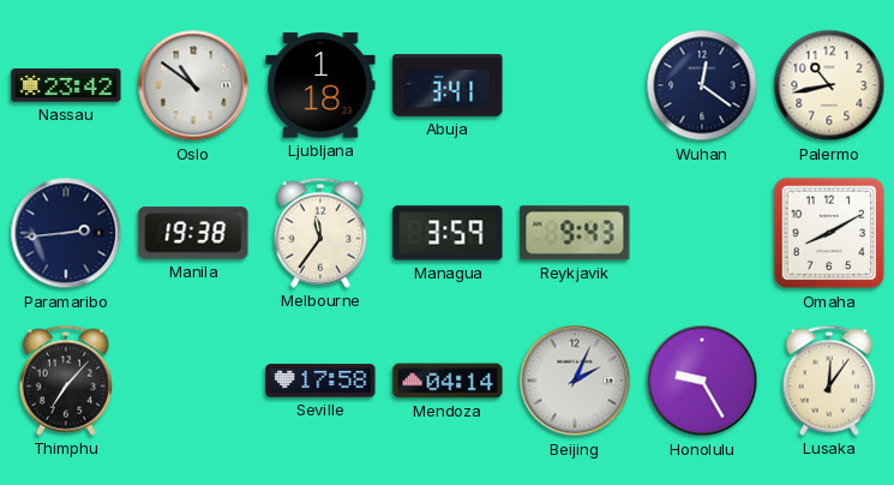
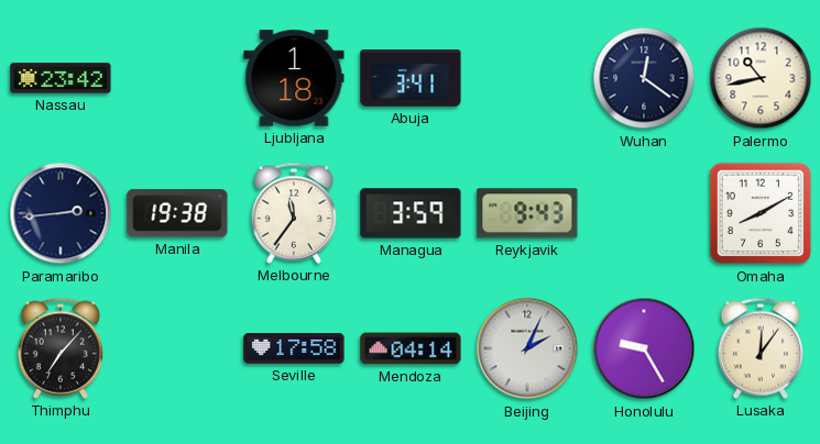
Oslo: 10:51 -> none
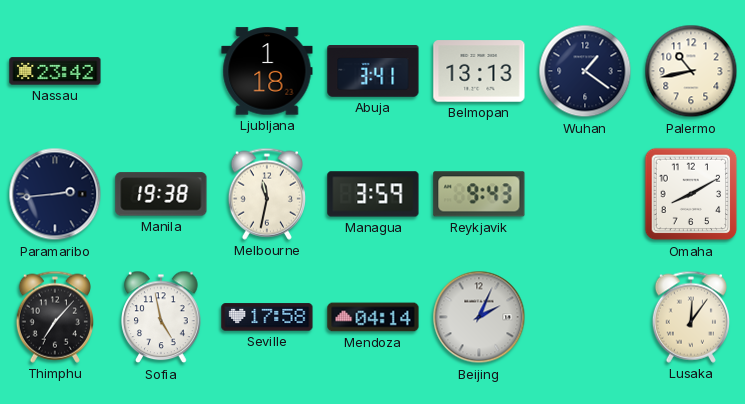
Belmopan: none -> 13:13
Wuhan: 12:21 -> 1:21
Melbourne: 11:36 -> 11:32
Sofia: none -> 4:58
Honolulu: 9:25 -> none
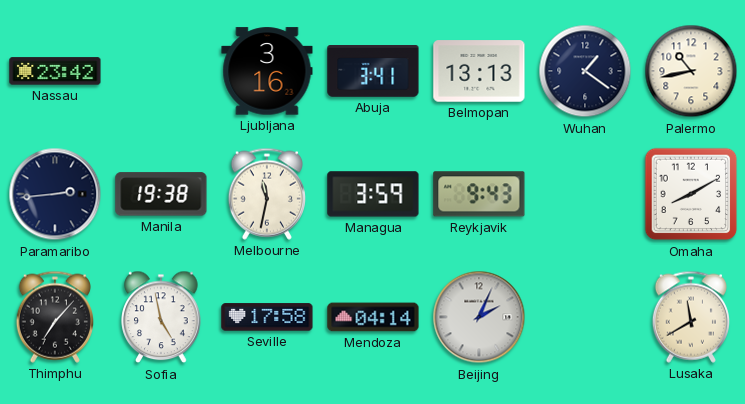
Ljubljana: 1:18 -> 3:16
Lusaka: 12:06 -> 11:40
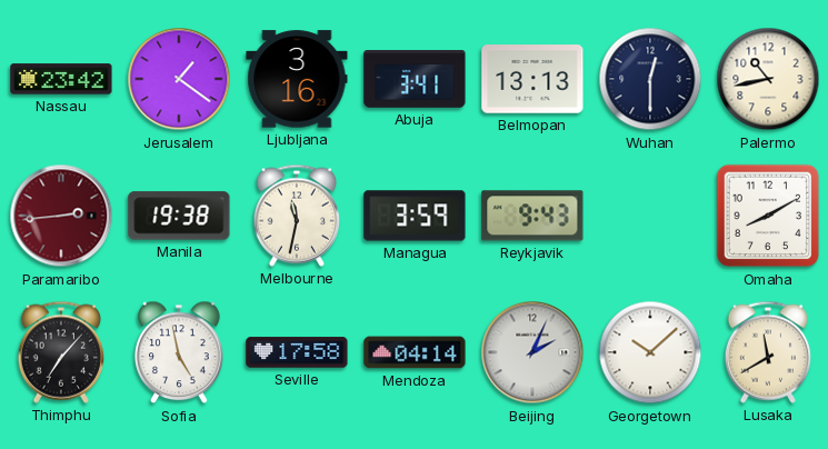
Jerusalem: none -> 1:21
Wuhan: 1:21 -> 12:30
Paramaribo dial: navy -> burgundy
Georgetown: none -> 10:08
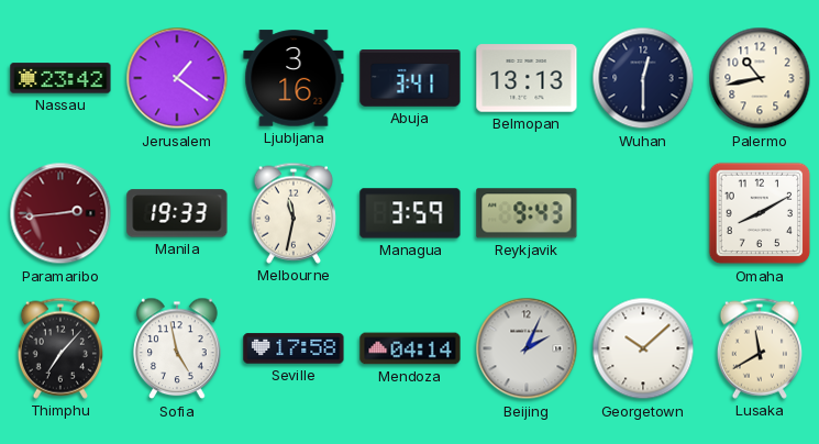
Manila: 19:38 -> 19:33
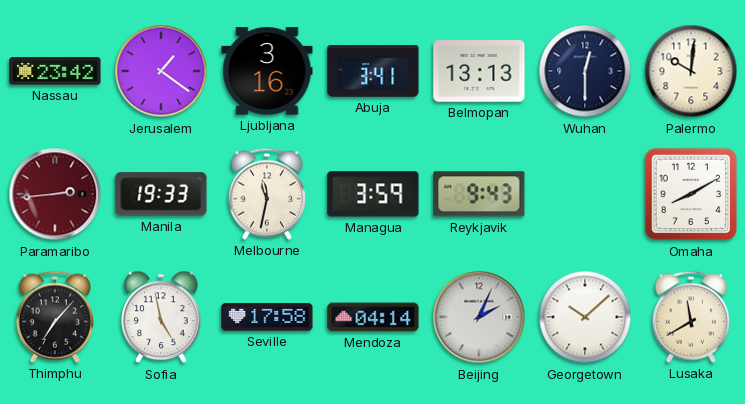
Palermo: 10:43 -> 10:01
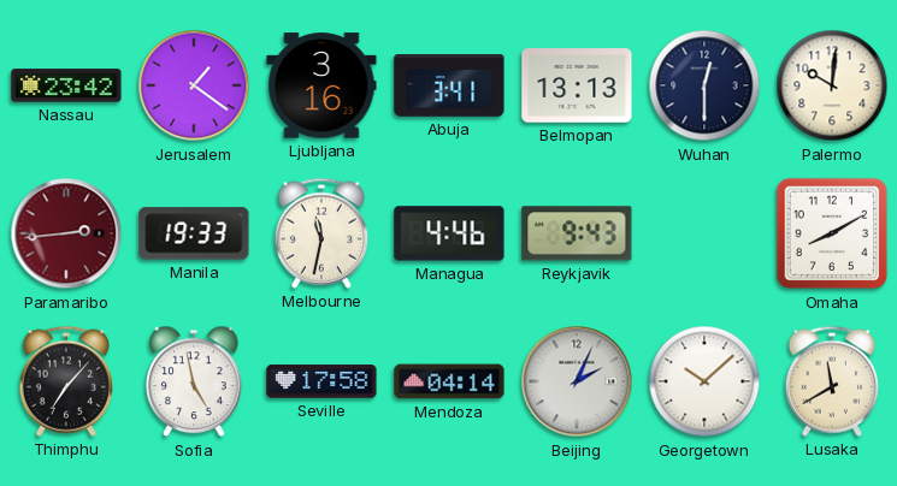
Managua: 3:59 -> 4:46
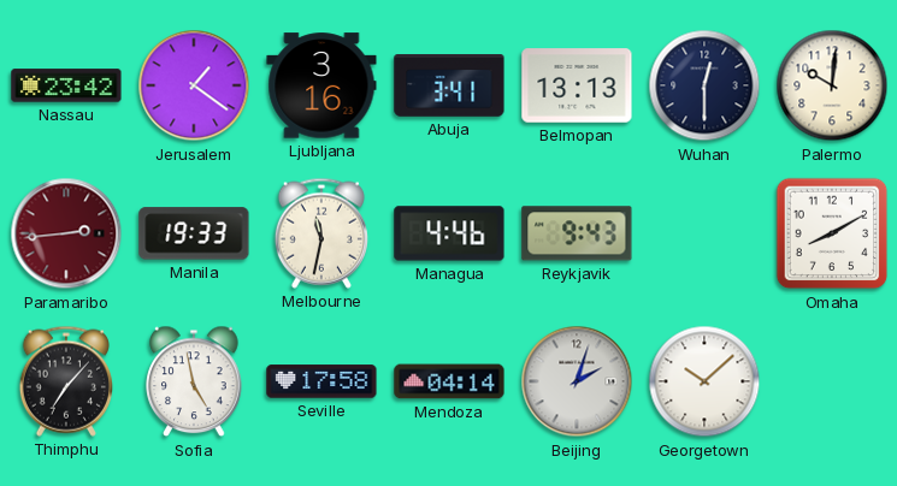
Beijing: 2:04 -> 2:03
Lusaka: 11:40 -> none
